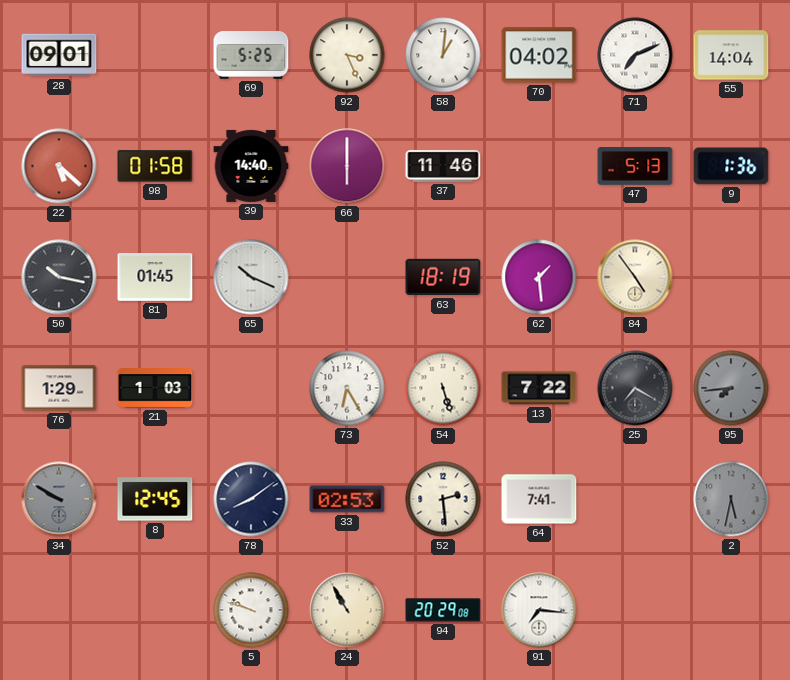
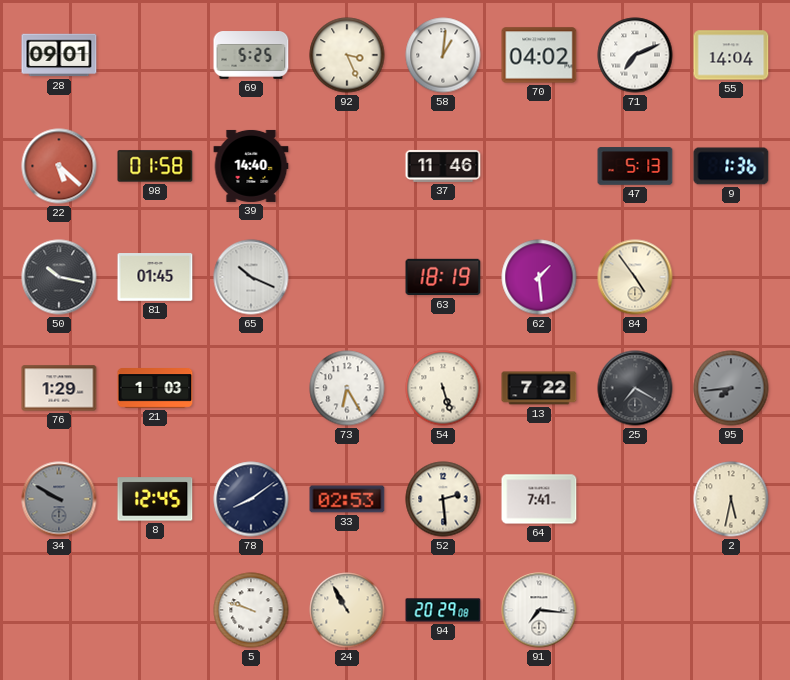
66: 6:00 -> none
2 dial: grey -> cream
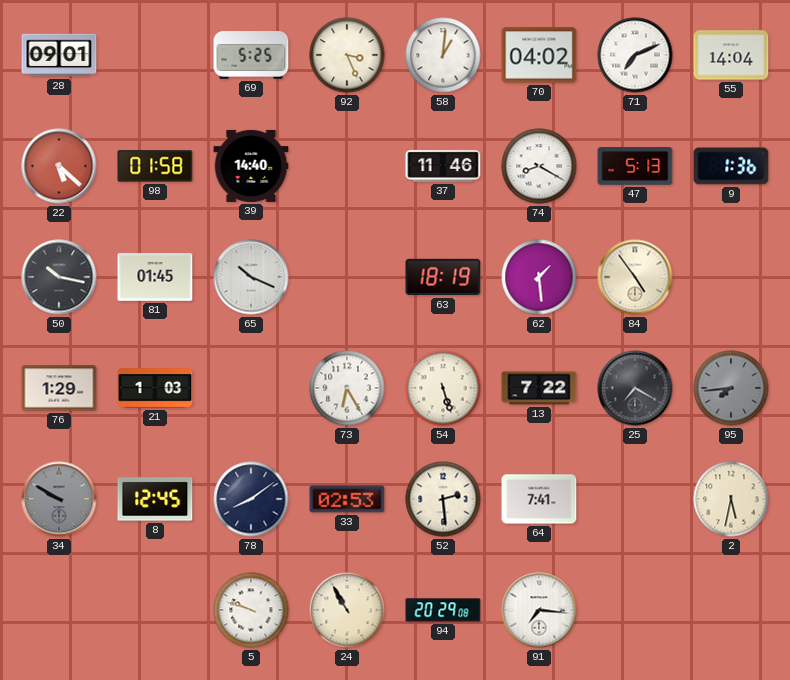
74: none -> 8:20
